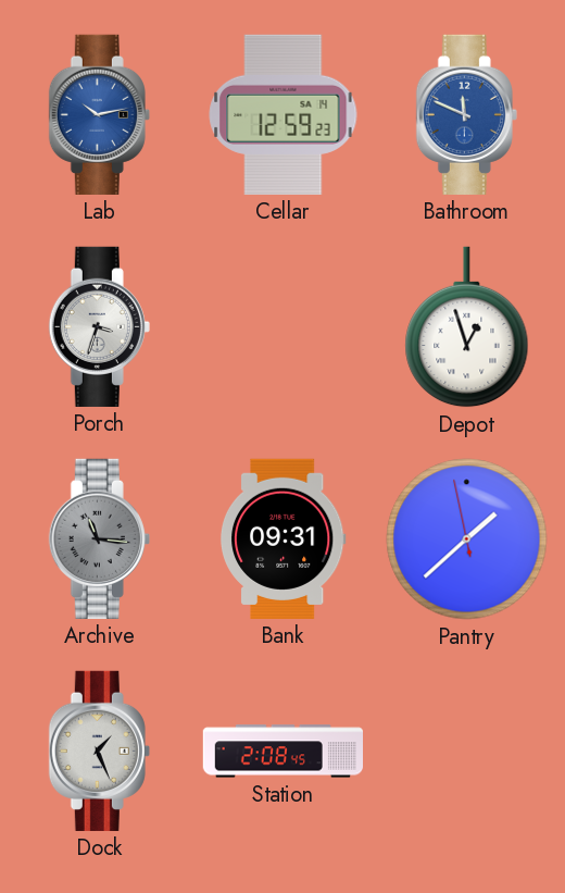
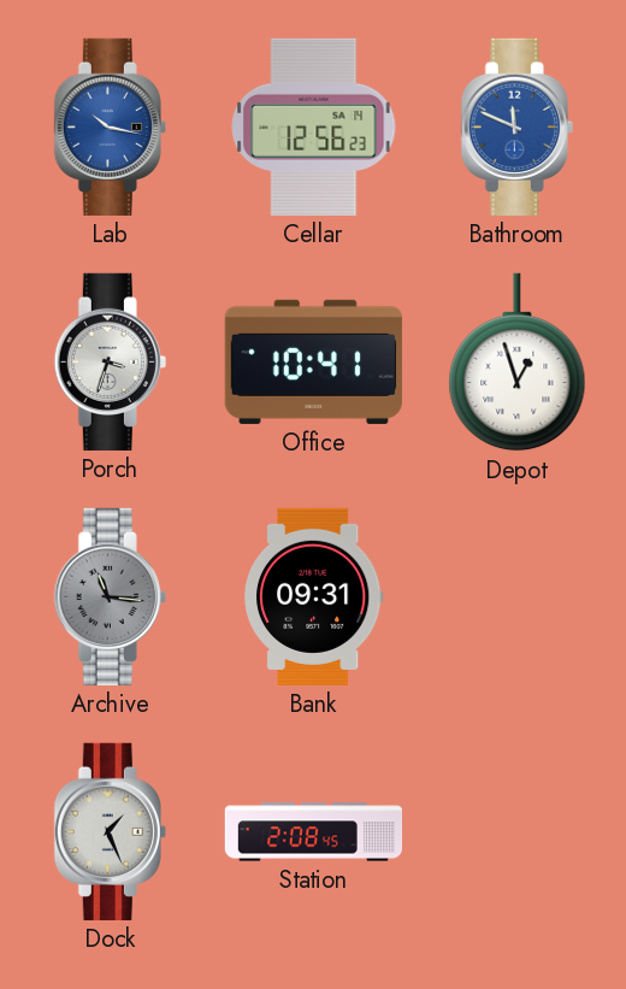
Lab: 10:13 -> 10:17
Cellar: 12:59 -> 12:56
Office: none -> 10:41
Pantry: 1:37 -> none
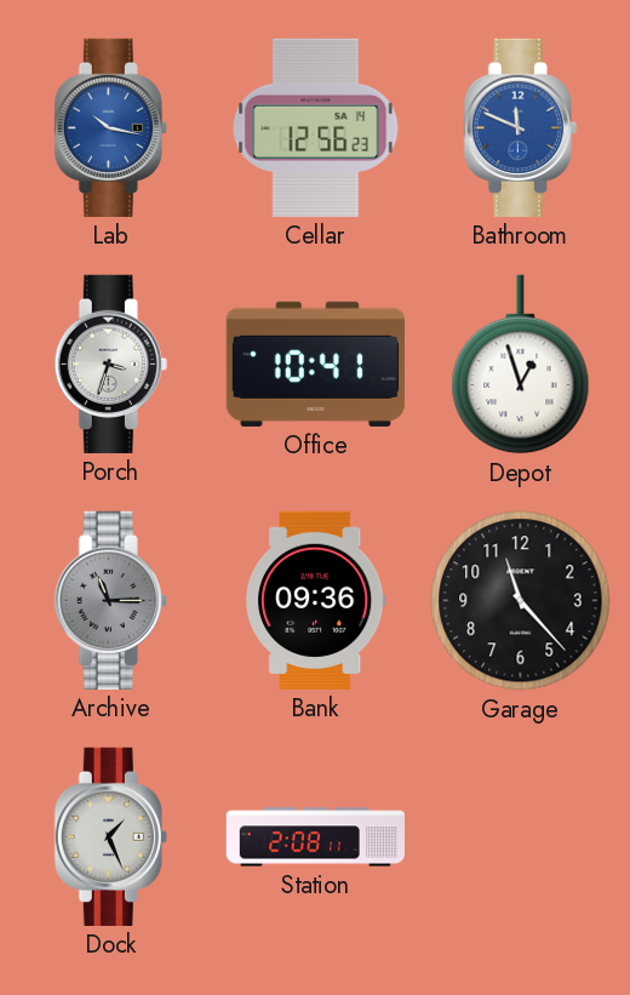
Archive: 11:16 -> 11:15
Bank: 09:31 -> 09:36
Garage: none -> 11:23
Station: 2:08:45 -> 2:08:11
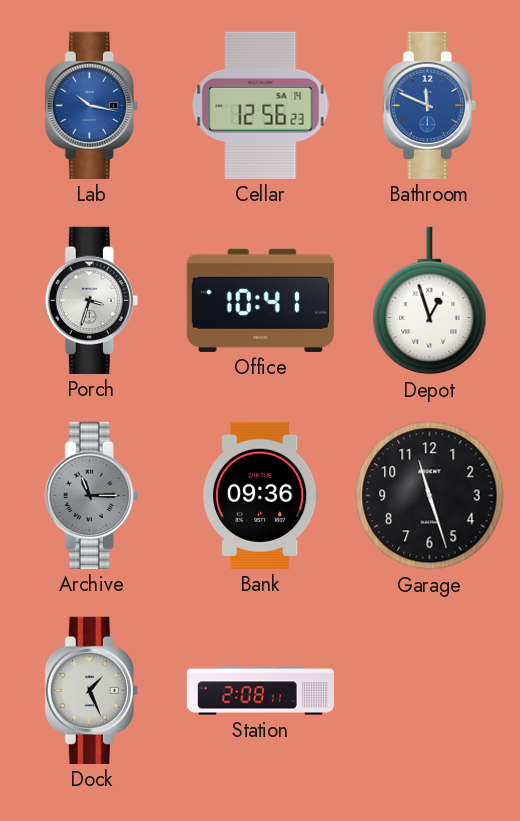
Garage: 11:23 -> 11:27
